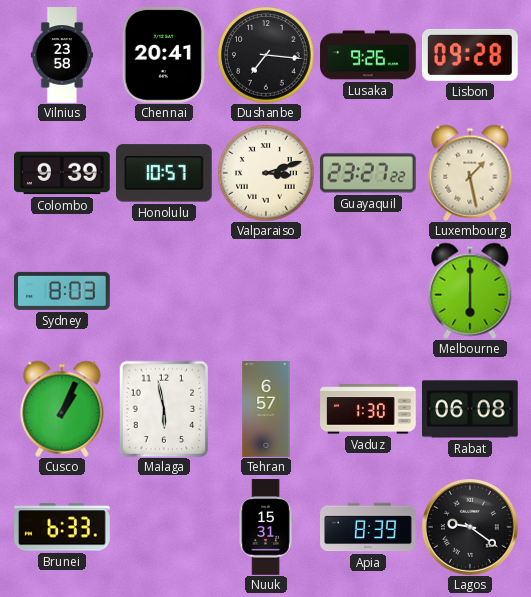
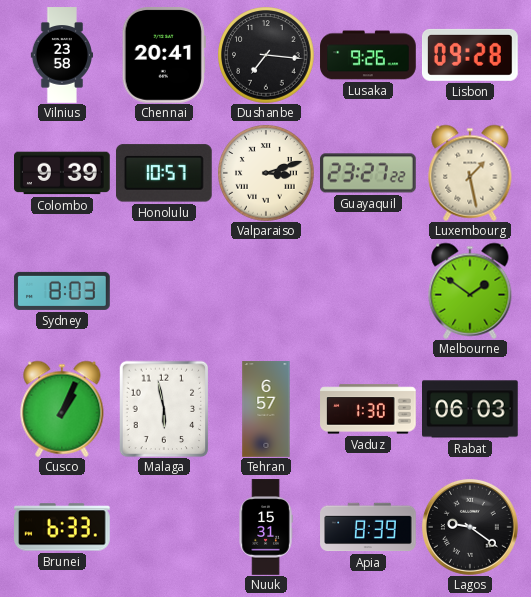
Melbourne: 6:00 -> 1:51
Rabat: 06:08 -> 06:03
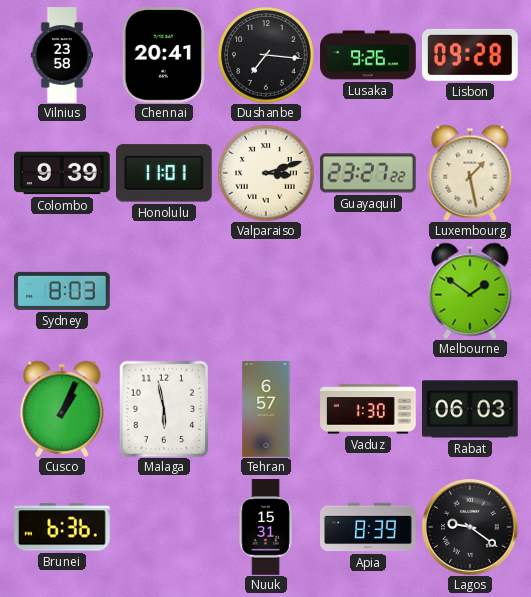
Honolulu: 10:57 -> 11:01
Brunei: 6:33 -> 6:36
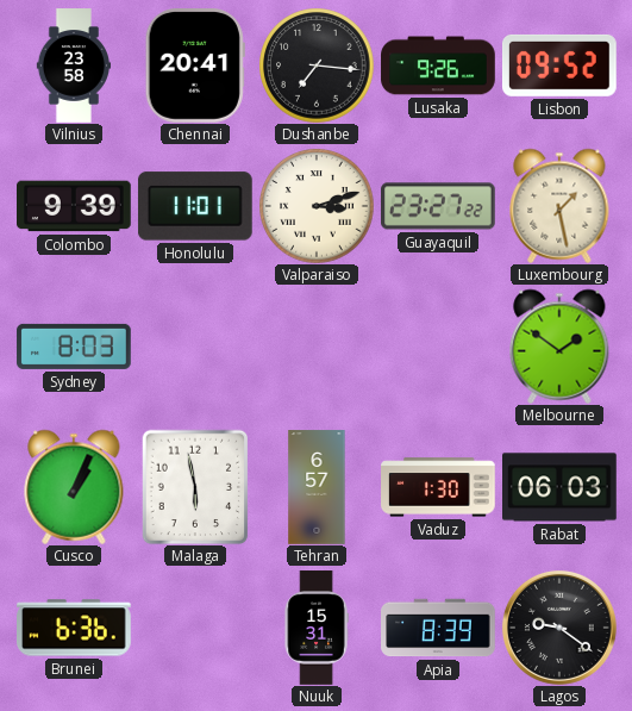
Lisbon: 09:28 -> 09:52
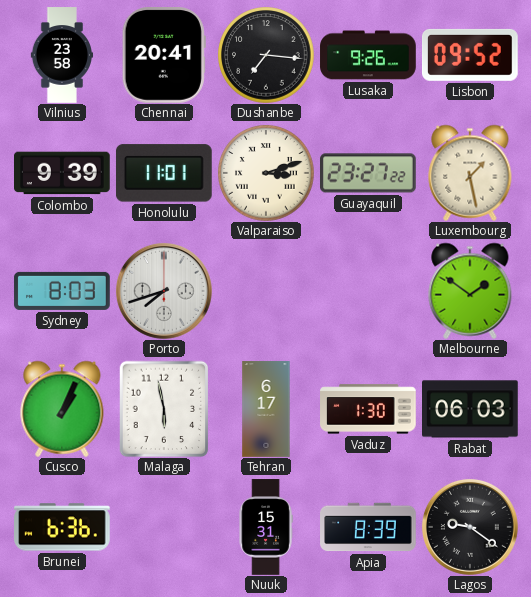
Porto: none -> 7:42
Tehran: 6:57 -> 6:17
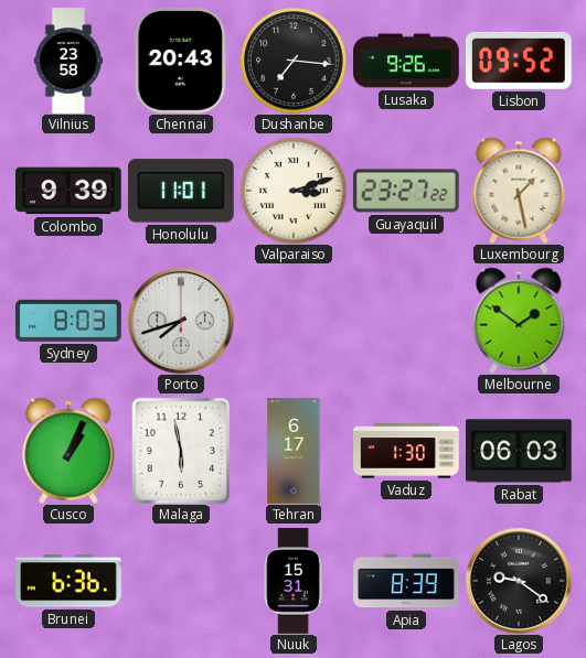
Chennai: 20:41 -> 20:43
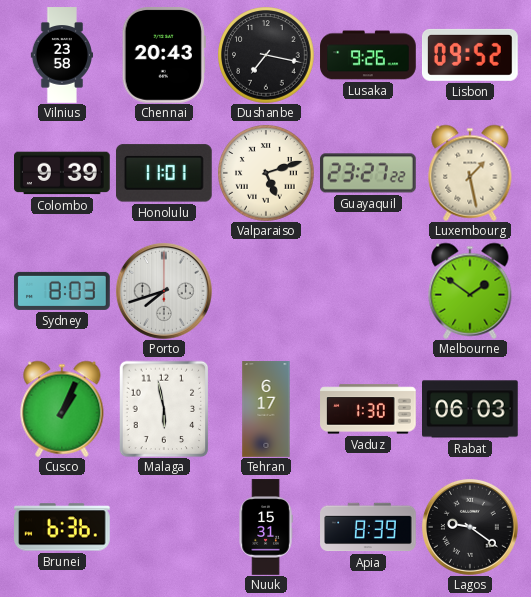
Dushanbe: 7:16 -> 7:17
Valparaiso: 3:12 -> 5:12
